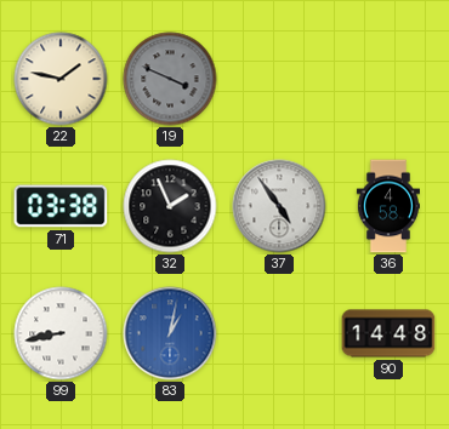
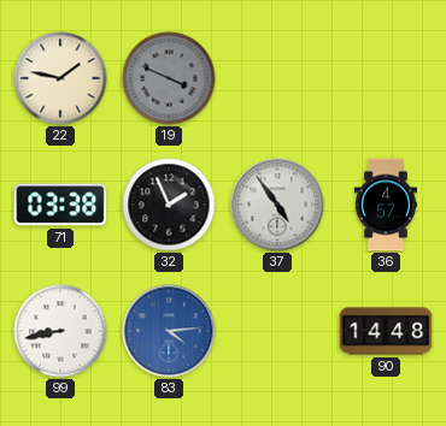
36: 4:58 -> 4:57
83: 1:02 -> 4:14
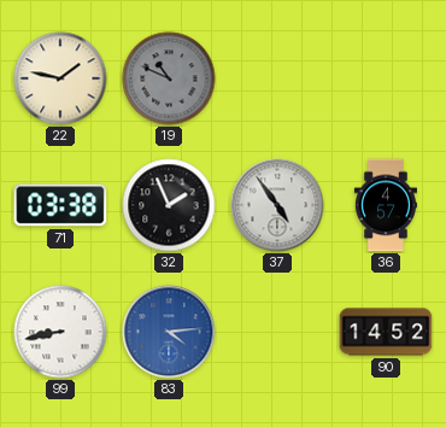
19: 3:49 -> 10:49
90: 14:48 -> 14:52
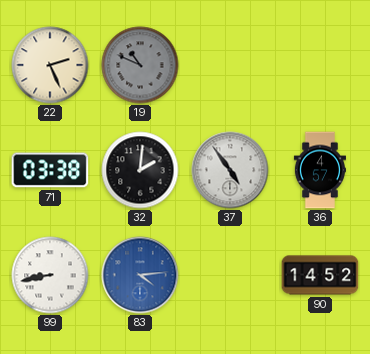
22: 1:47 -> 2:26
32: 1:56 -> 2:01
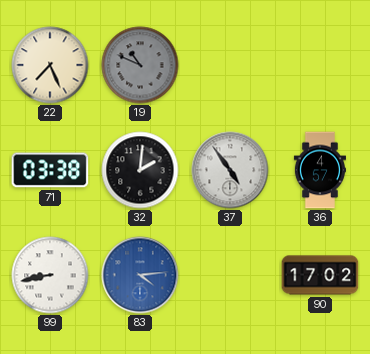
22: 2:26 -> 7:26
90: 14:52 -> 17:02
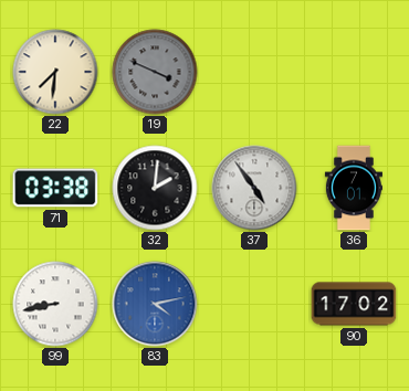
22: 7:26 -> 7:31
19: 10:49 -> 3:49
36: 4:57 -> 7:01
83: 4:14 -> 4:13
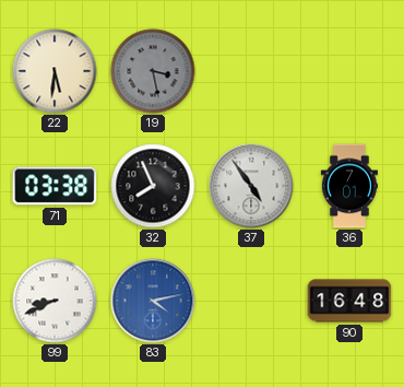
22: 7:31 -> 5:31
19: 3:49 -> 3:28
32: 2:01 -> 7:56
99: 8:43 -> 8:41
90: 17:02 -> 16:48
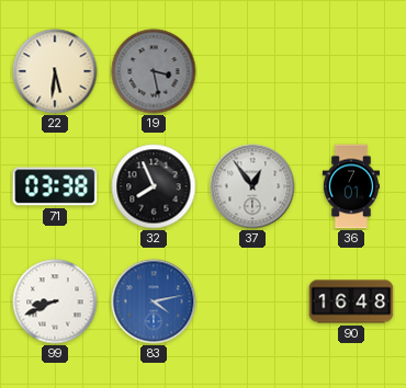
37: 4:54 -> 12:54
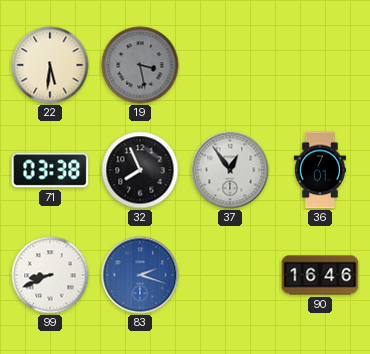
83: 4:13 -> 2:18
90: 16:48 -> 16:46
